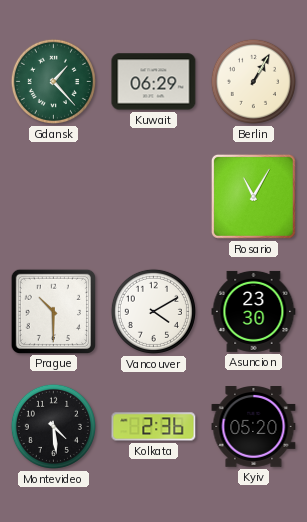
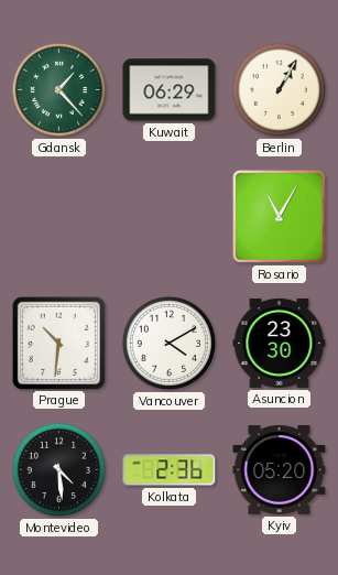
Prague: 10:30 -> 10:31
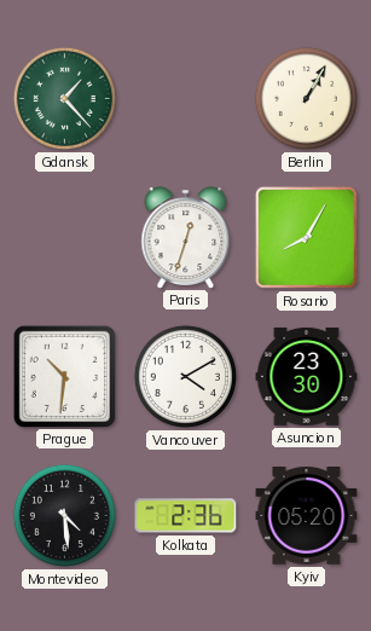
Kuwait: 06:29 -> none
Paris: none -> 12:33
Rosario: 11:05 -> 8:05
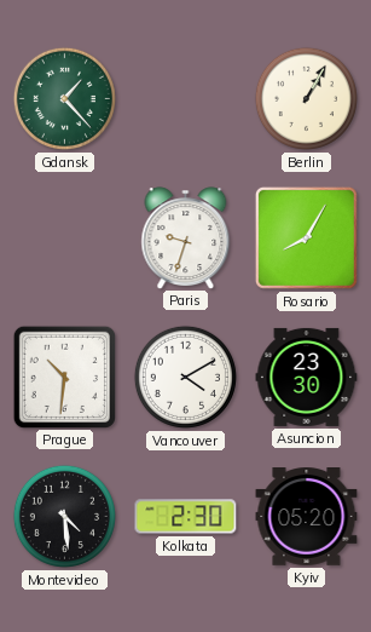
Paris: 12:33 -> 9:33
Kolkata: 2:36 -> 2:30
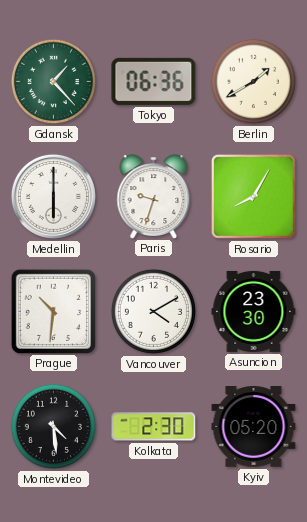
Tokyo: none -> 06:36
Berlin: 1:05 -> 1:40
Medellin: none -> 6:00
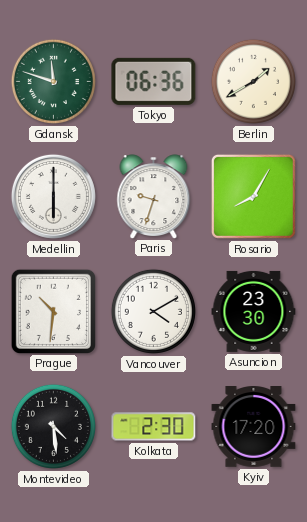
Gdansk: 1:23 -> 11:48
Kyiv: 05:20 -> 17:20
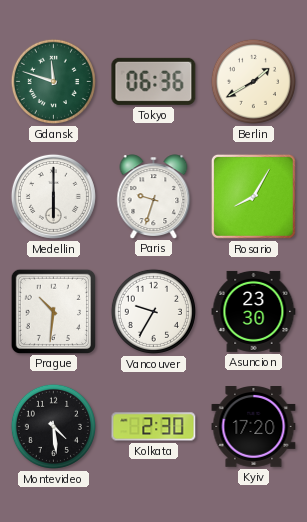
Vancouver: 4:10 -> 9:35
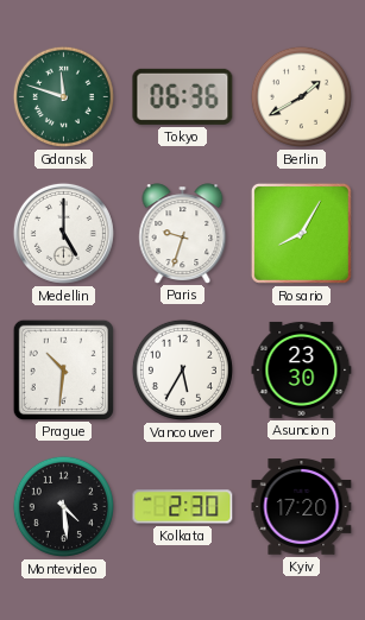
Medellin: 6:00 -> 5:00
Vancouver: 9:35 -> 5:35
